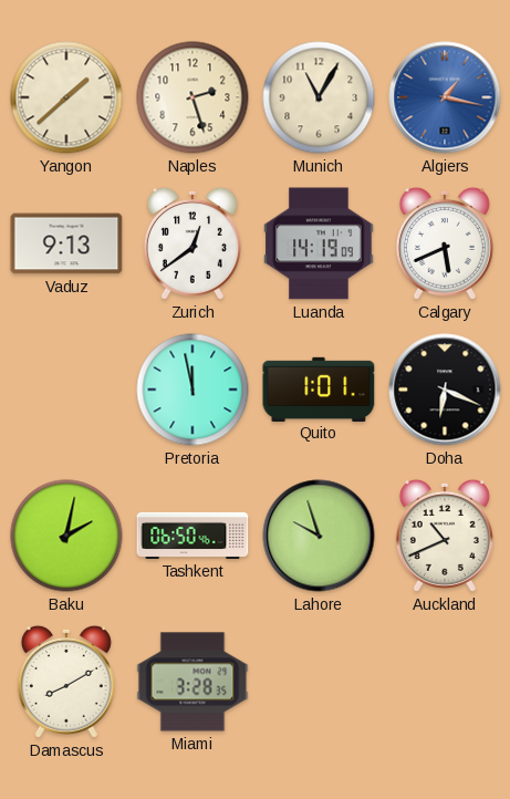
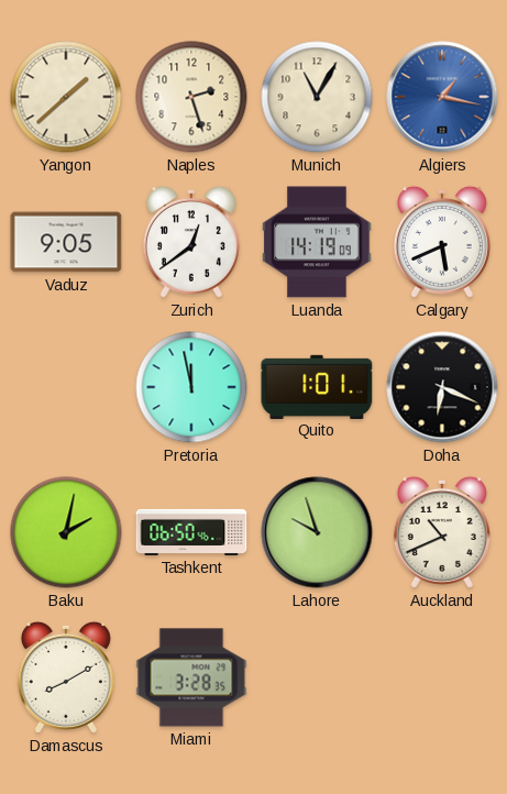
Vaduz: 9:13 -> 9:05
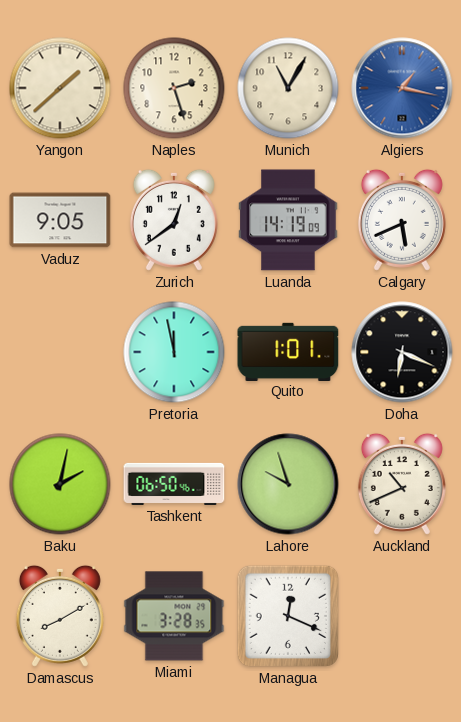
Managua: none -> 12:19
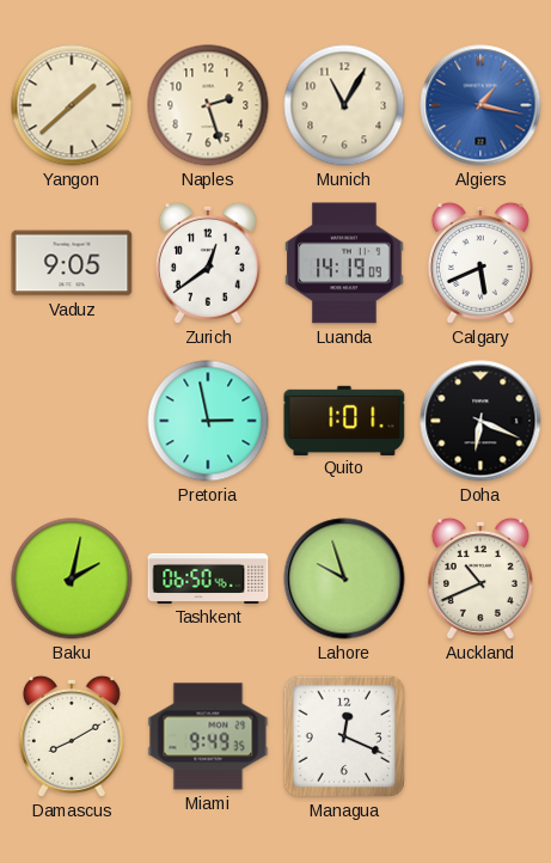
Pretoria: 11:58 -> 2:58
Miami: 3:28 -> 9:49
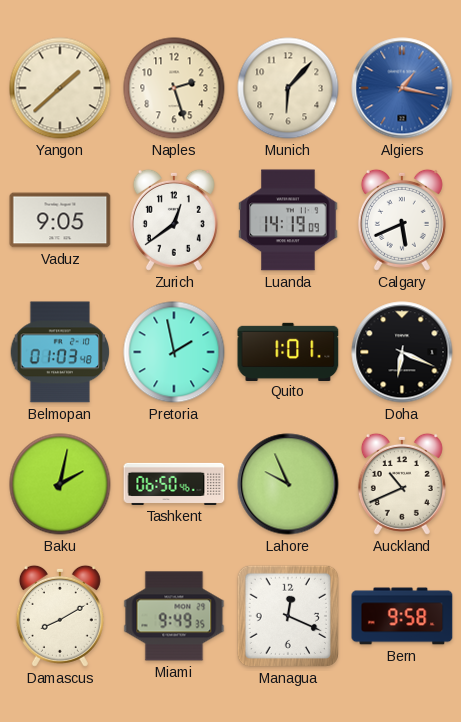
Munich: 11:05 -> 6:07
Belmopan: none -> 01:03
Pretoria: 2:58 -> 1:58
Lahore: 9:57 -> 9:56
Bern: none -> 9:58
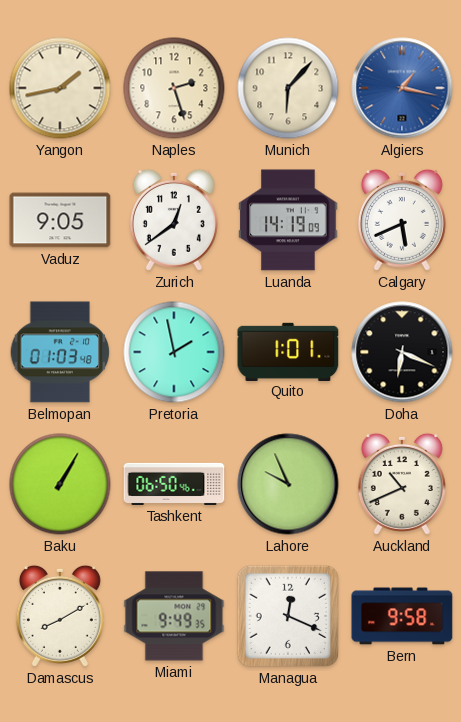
Yangon: 1:38 -> 1:43
Baku: 2:02 -> 1:05
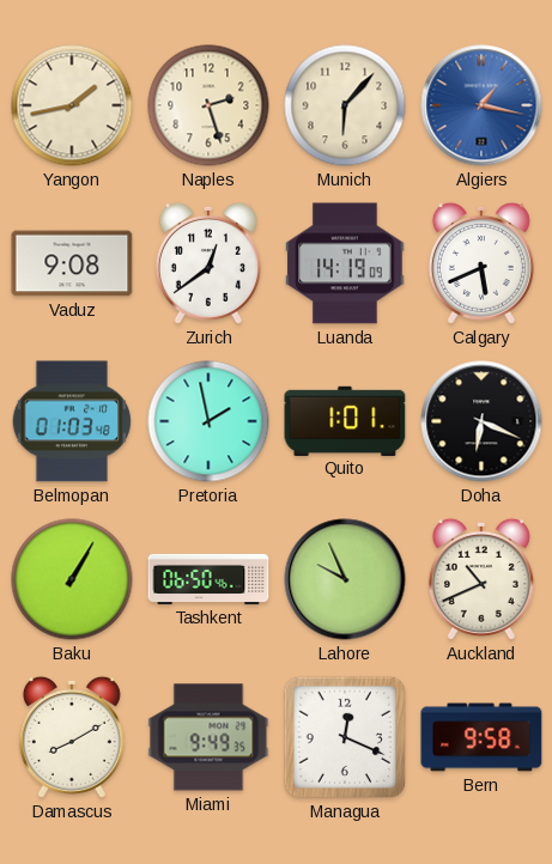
Vaduz: 9:05 -> 9:08
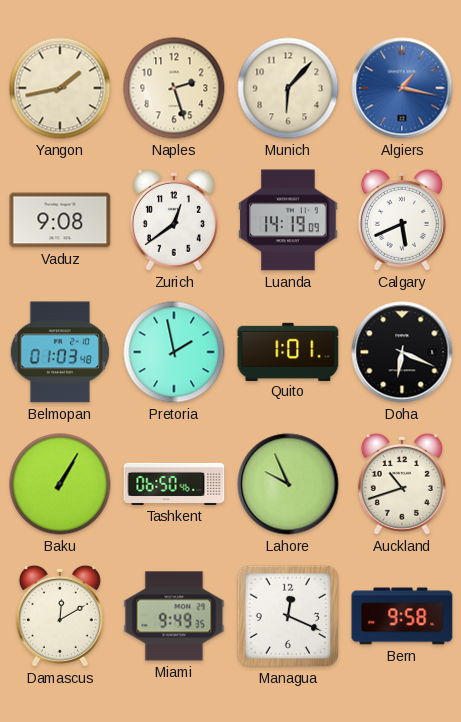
Auckland: 10:41 -> 10:42
Damascus: 8:10 -> 12:10
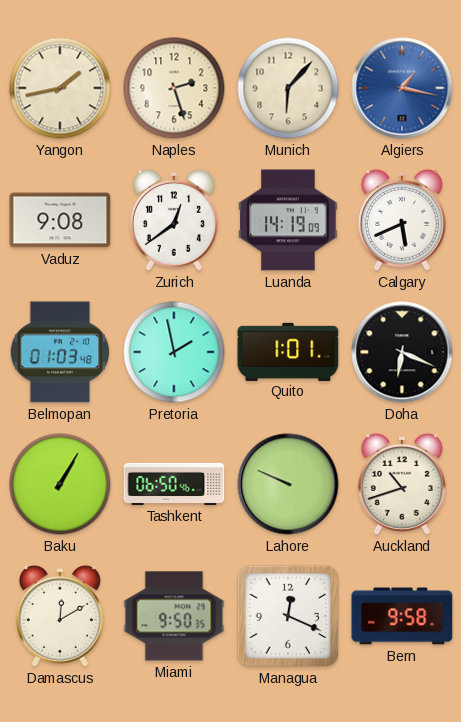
Lahore: 9:56 -> 9:49
Miami: 9:49 -> 9:50
